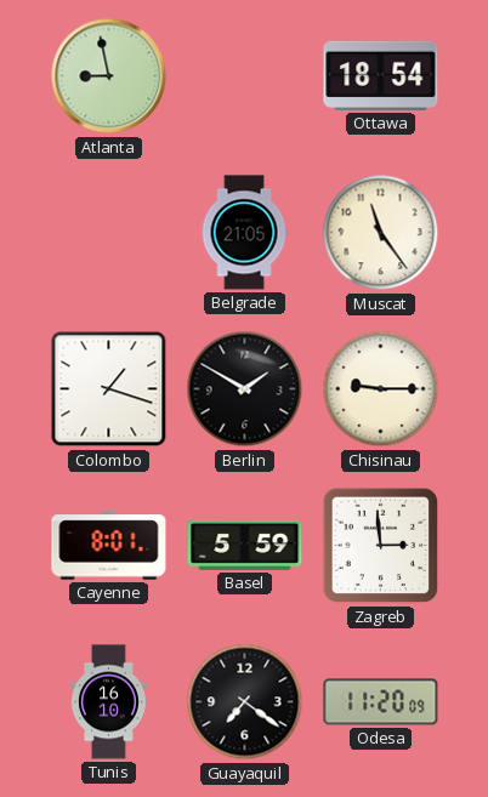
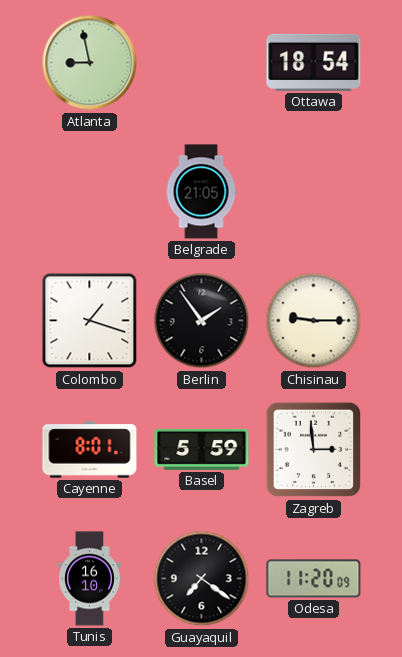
Muscat: 11:24 -> none
Berlin: 1:50 -> 1:54
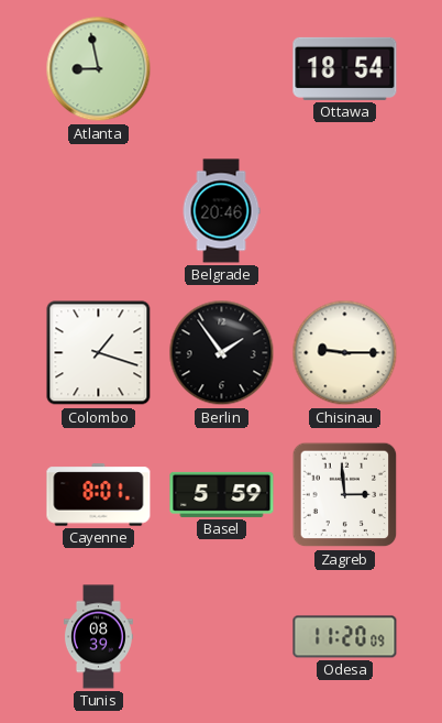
Belgrade: 21:05 -> 20:46
Tunis: 16:10 -> 08:39
Guayaquil: 7:21 -> none
